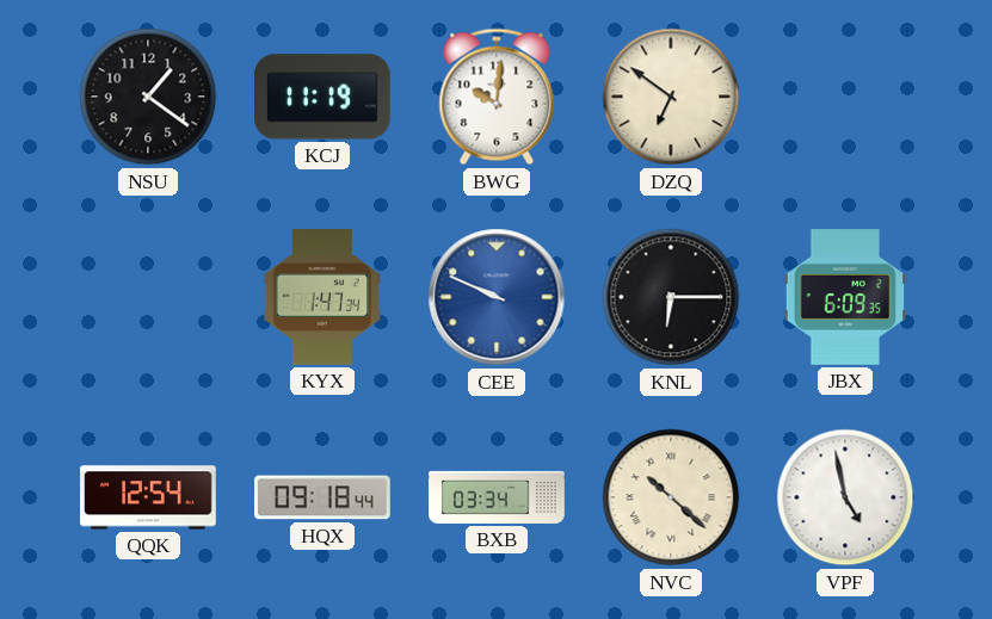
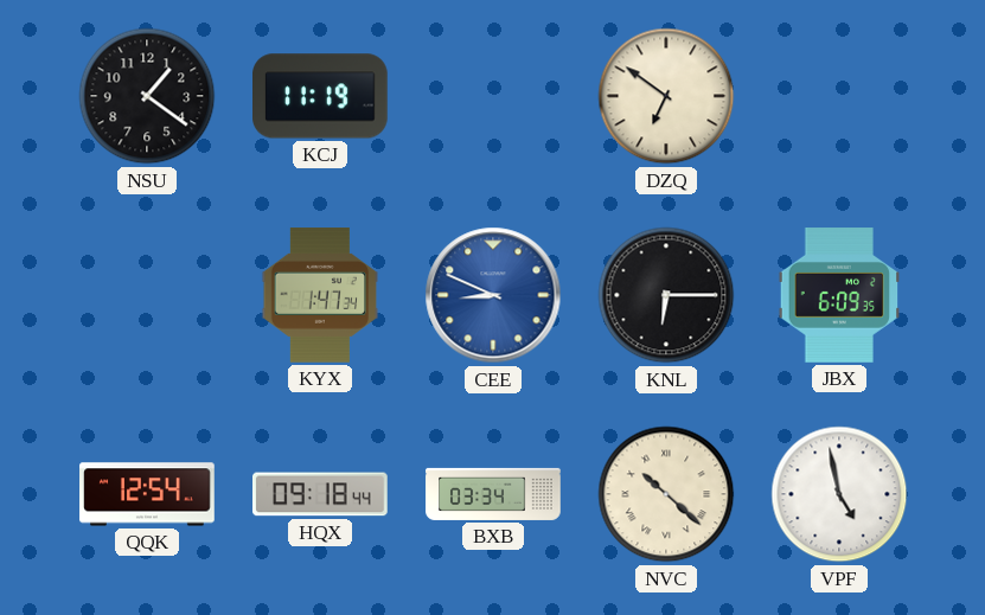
BWG: 10:01 -> none
CEE: 9:49 -> 8:49
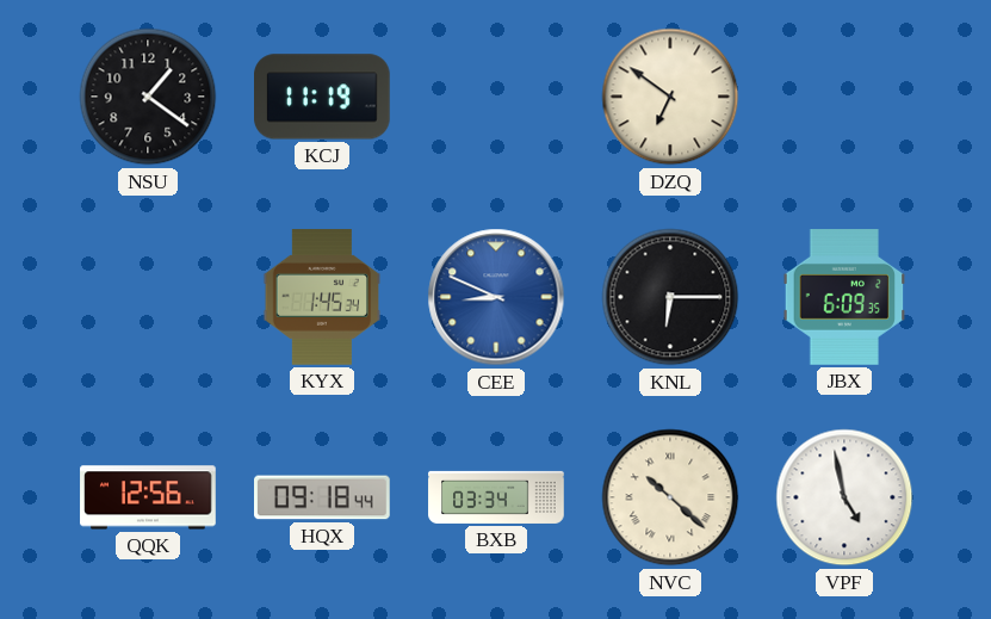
KYX: 1:47 -> 1:45
QQK: 12:54 -> 12:56
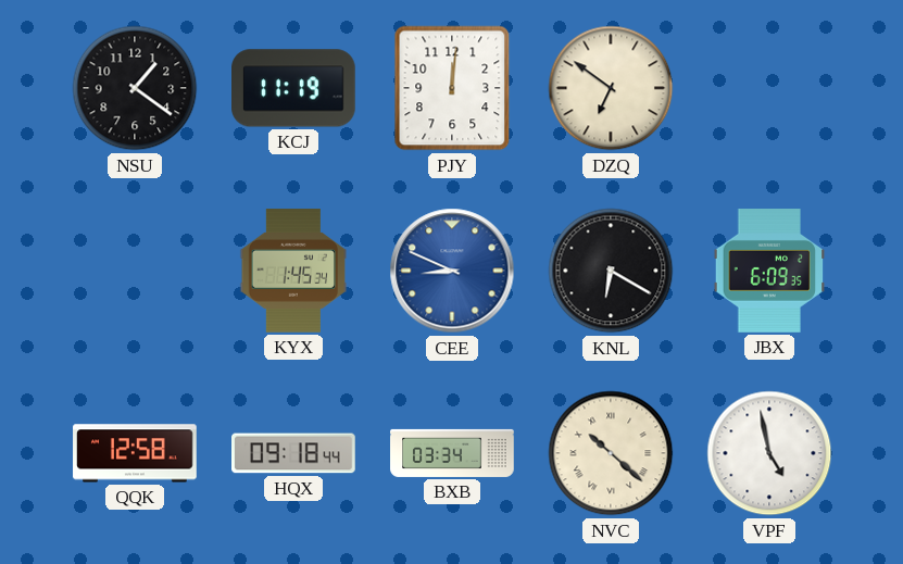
PJY: none -> 12:01
KNL: 6:15 -> 6:20
QQK: 12:56 -> 12:58
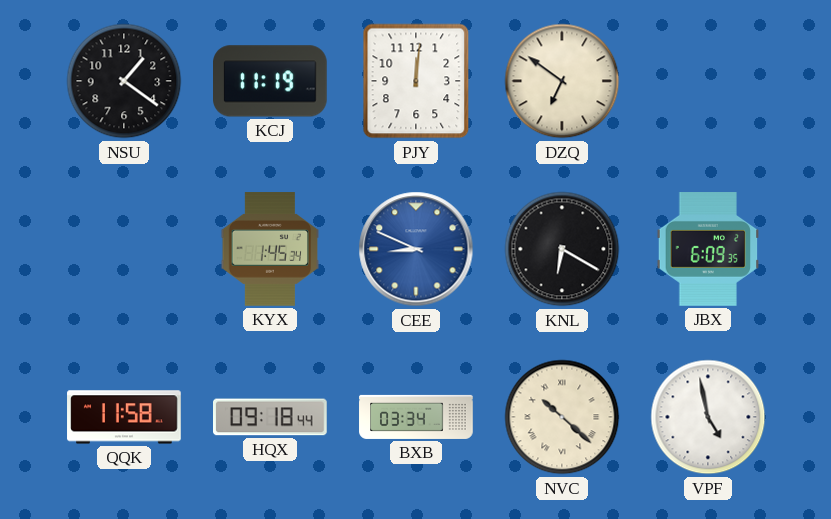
QQK: 12:58 -> 11:58
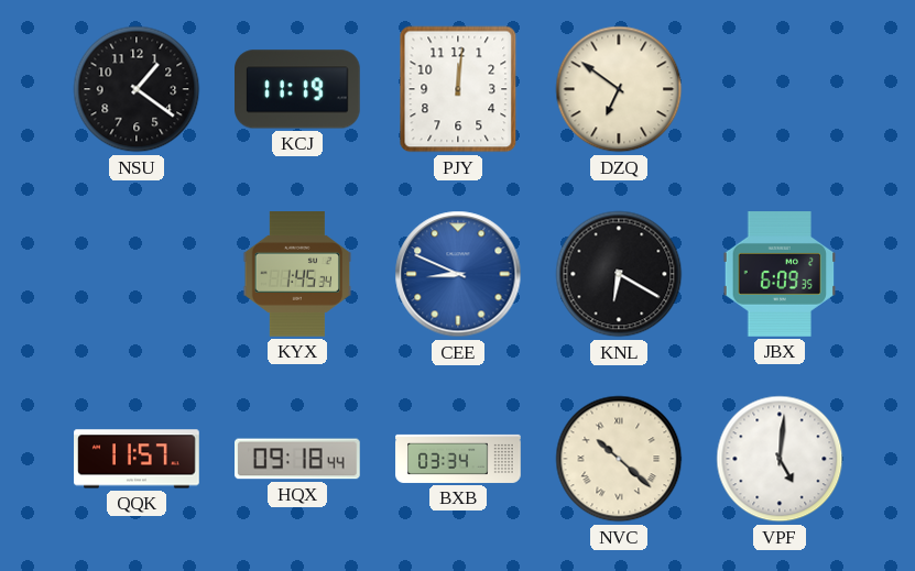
QQK: 11:58 -> 11:57
VPF: 4:58 -> 5:01
